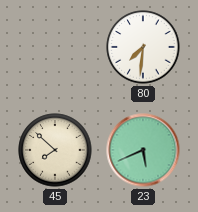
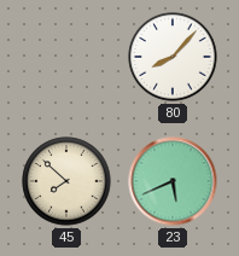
80: 7:31 -> 8:07
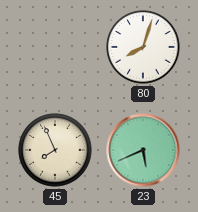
80: 8:07 -> 8:03
45: 7:52 -> 7:56
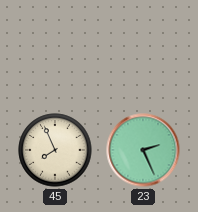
80: 8:03 -> none
23: 5:41 -> 2:26
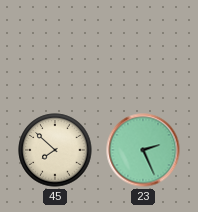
45: 7:56 -> 7:52
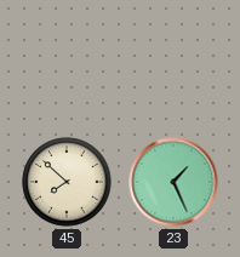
23: 2:26 -> 1:26
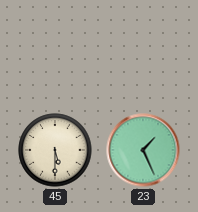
45: 7:52 -> 5:30
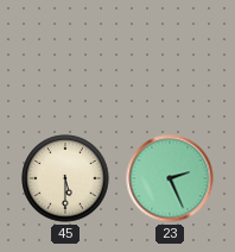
23: 1:26 -> 2:26
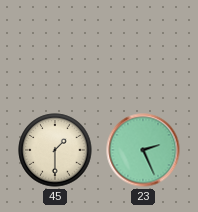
45: 5:30 -> 1:30
